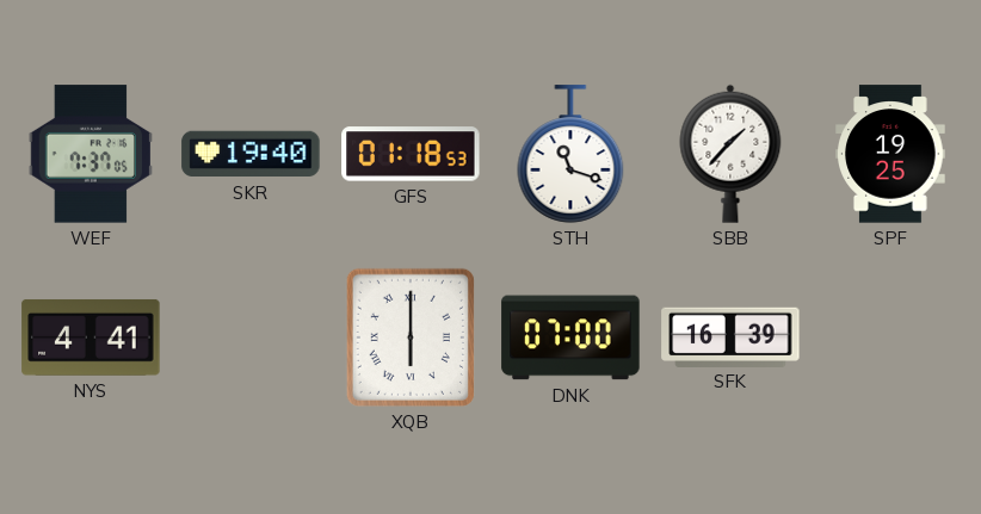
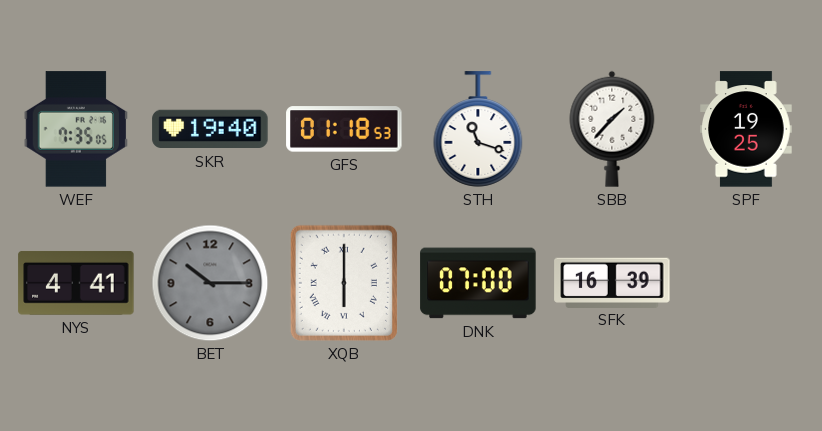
WEF: 7:37 -> 7:35
BET: none -> 10:15
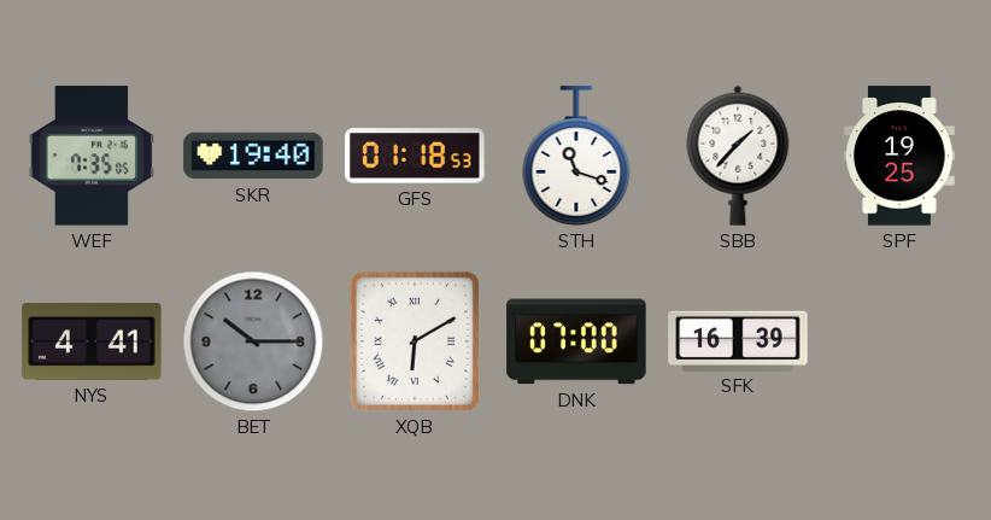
XQB: 6:00 -> 6:10
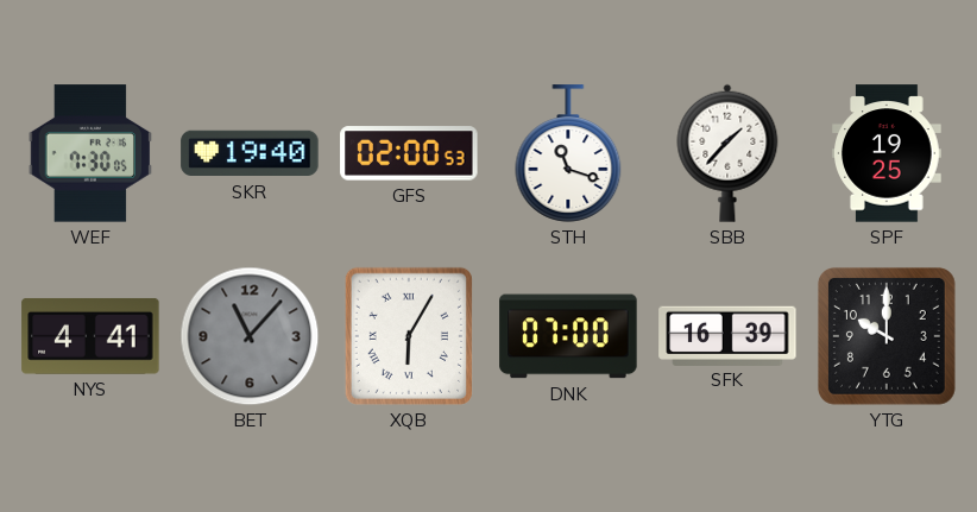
WEF: 7:35 -> 7:30
GFS: 01:18 -> 02:00
BET: 10:15 -> 11:07
XQB: 6:10 -> 6:05
YTG: none -> 10:00
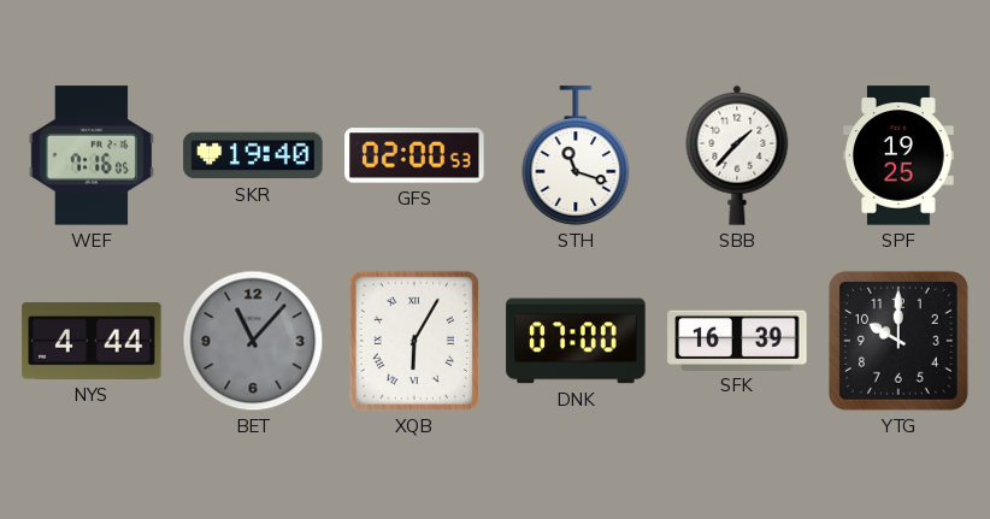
WEF: 7:30 -> 7:16
NYS: 4:41 -> 4:44
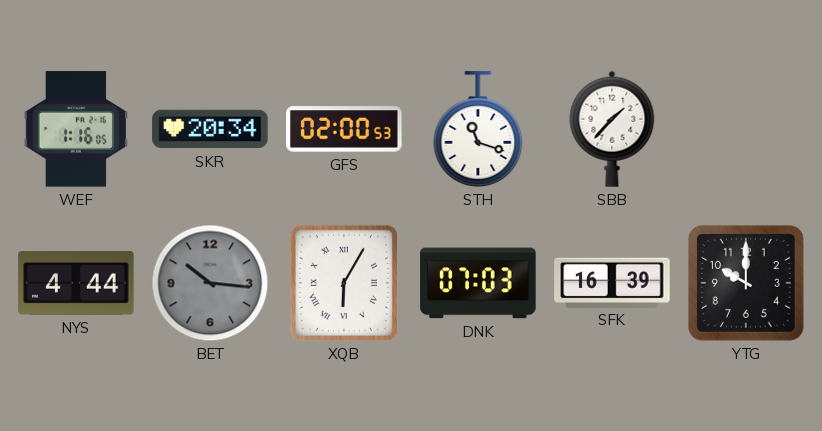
WEF: 7:16 -> 1:16
SKR: 19:40 -> 20:34
SPF: 19:25 -> none
BET: 11:07 -> 10:16
DNK: 07:00 -> 07:03
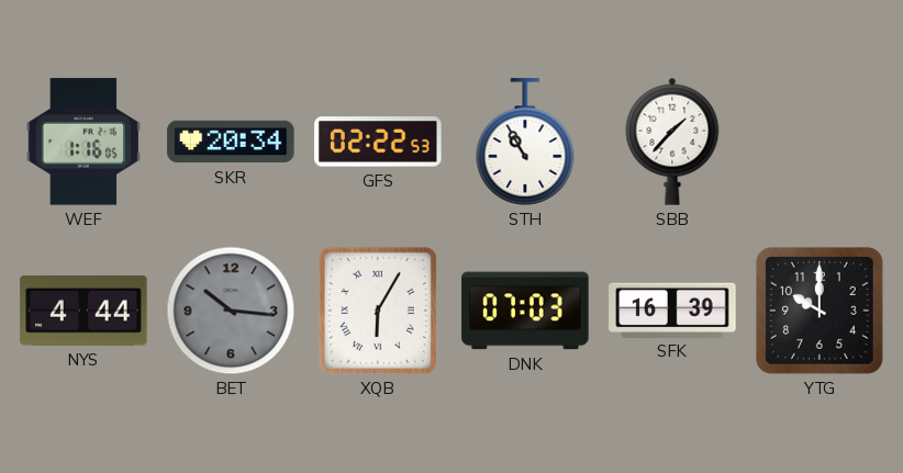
GFS: 02:00 -> 02:22
STH: 11:18 -> 10:55
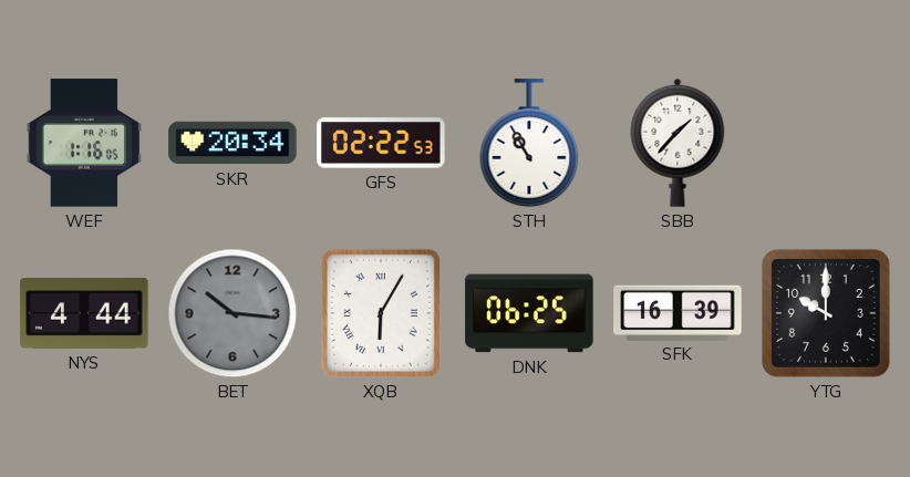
DNK: 07:03 -> 06:25
